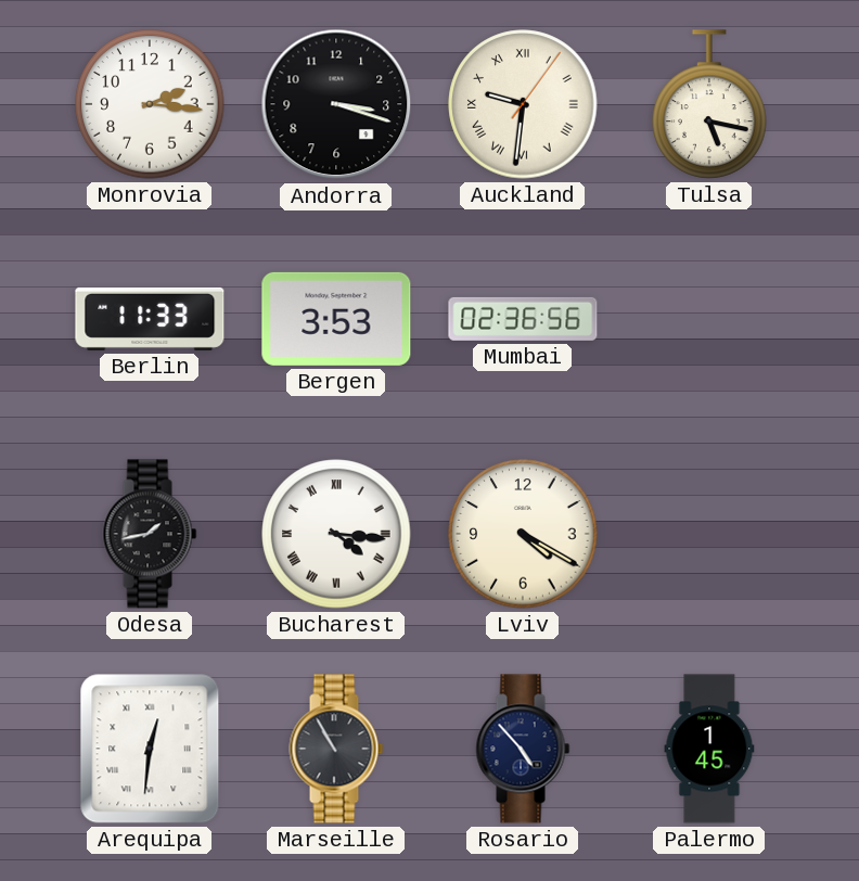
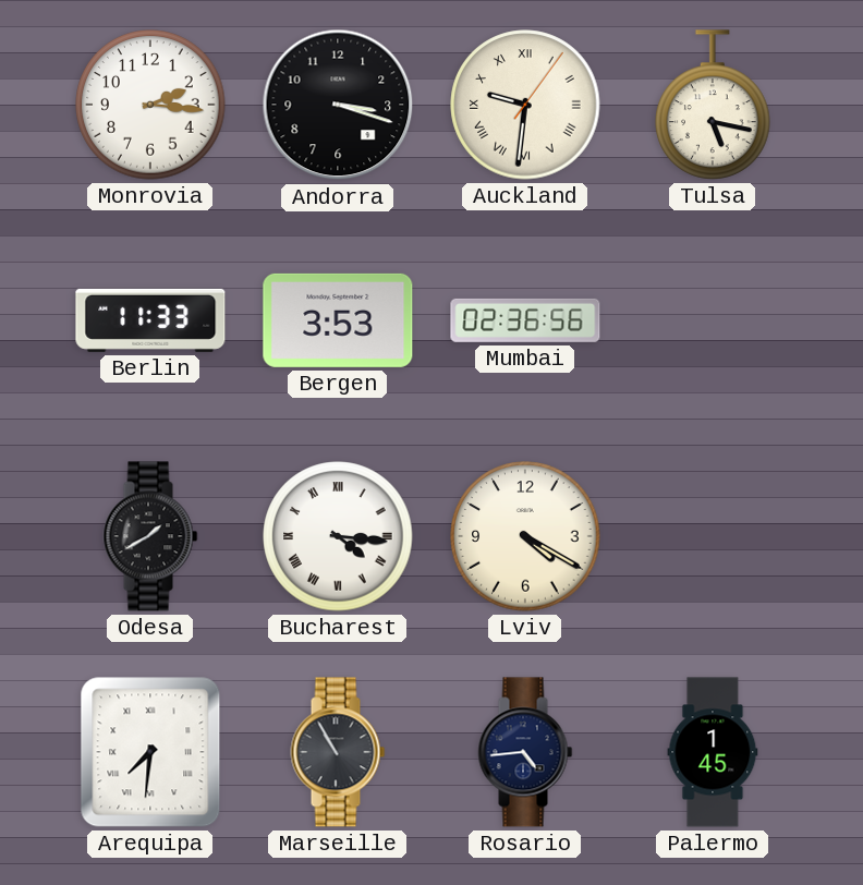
Odesa: 1:43 -> 1:40
Arequipa: 12:31 -> 7:31
Rosario: 4:53 -> 4:44
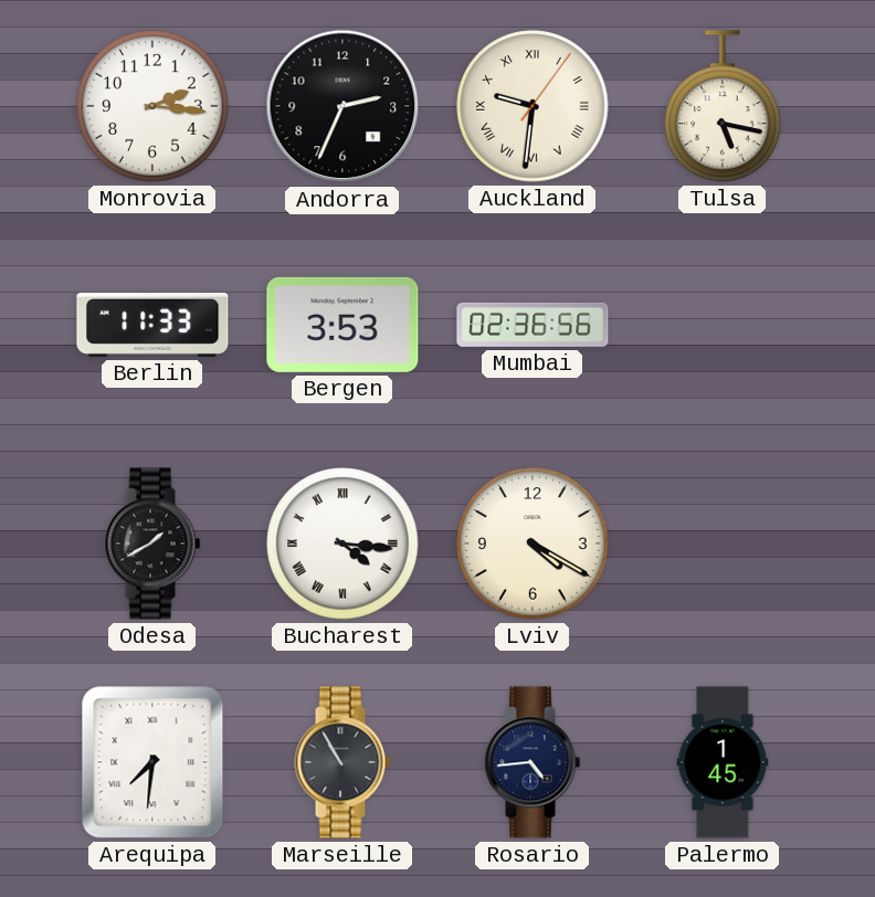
Andorra: 3:18 -> 2:34
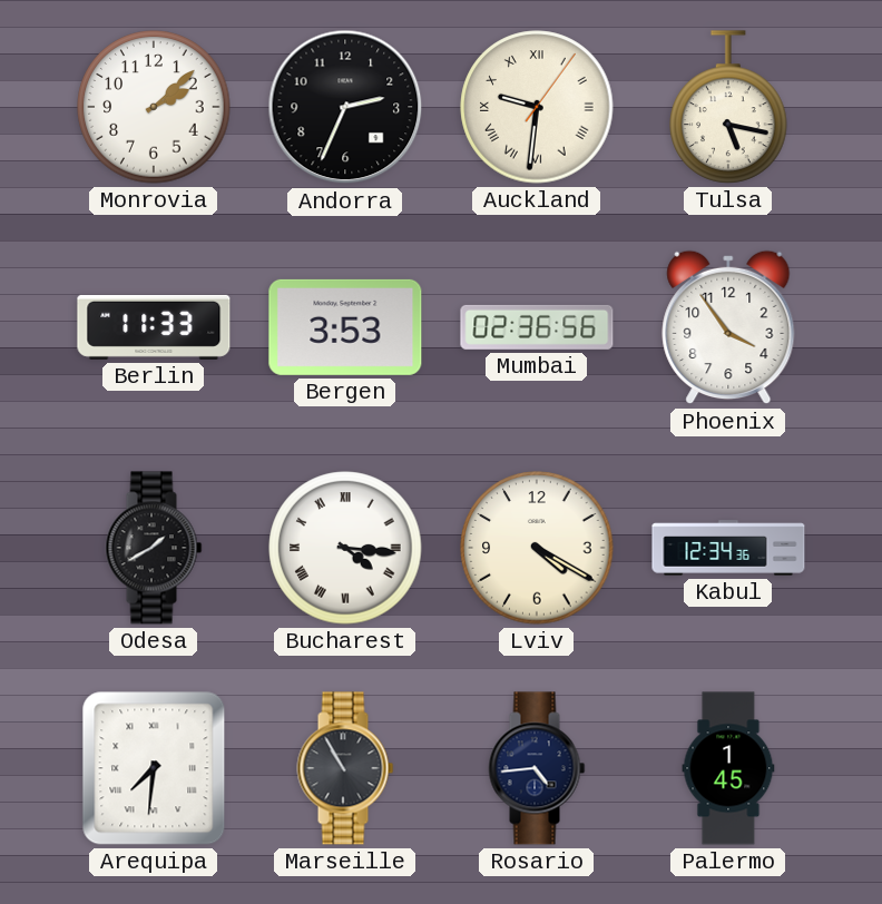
Monrovia: 2:16 -> 2:08
Phoenix: none -> 3:54
Kabul: none -> 12:34
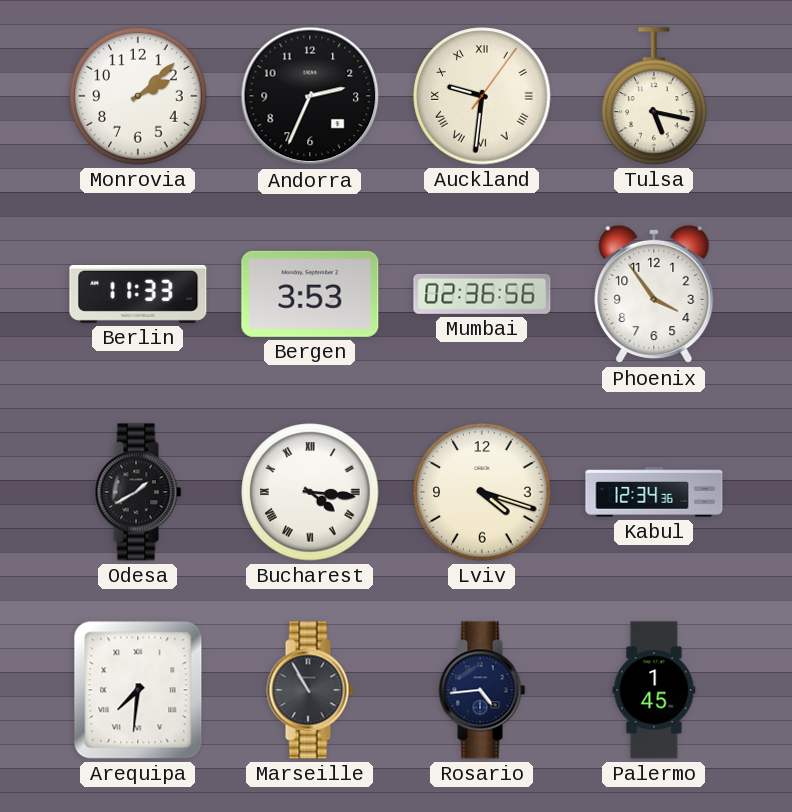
Lviv: 4:20 -> 4:18
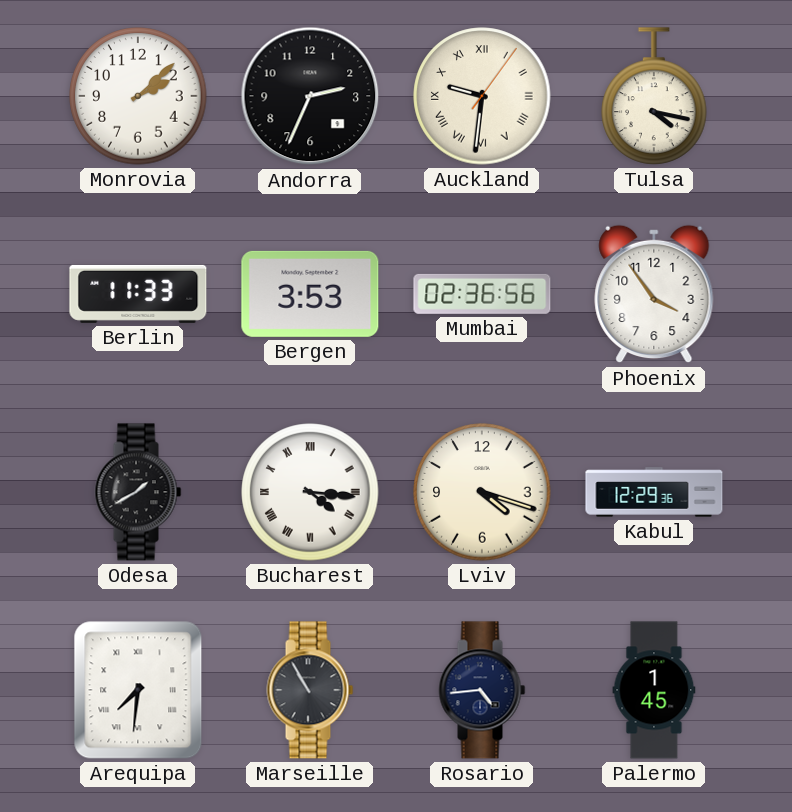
Tulsa: 5:17 -> 4:17
Kabul: 12:34 -> 12:29
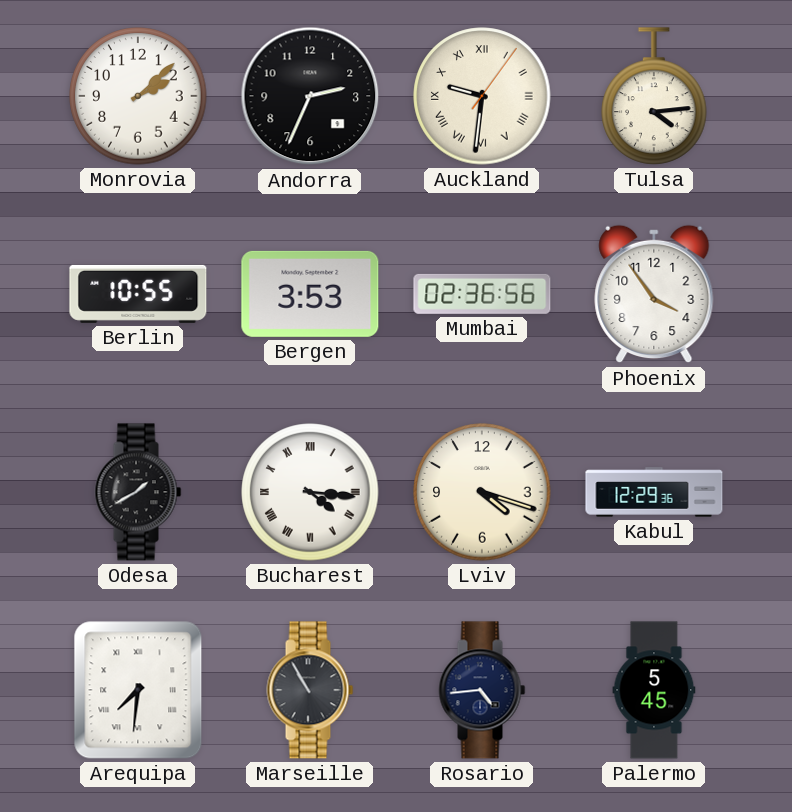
Tulsa: 4:17 -> 4:14
Berlin: 11:33 -> 10:55
Palermo: 1:45 -> 5:45
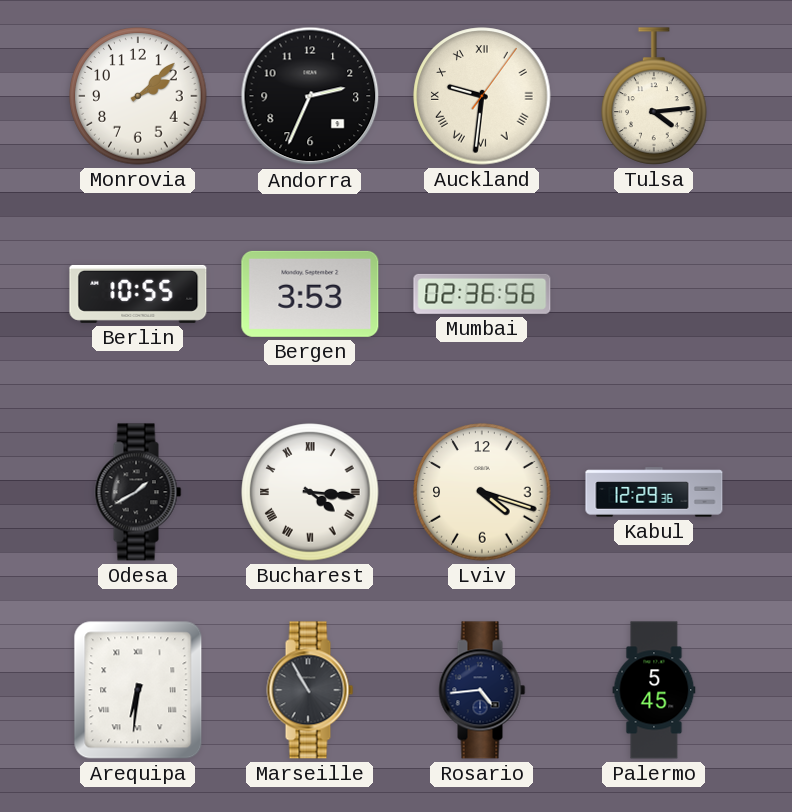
Phoenix: 3:54 -> none
Arequipa: 7:31 -> 6:31
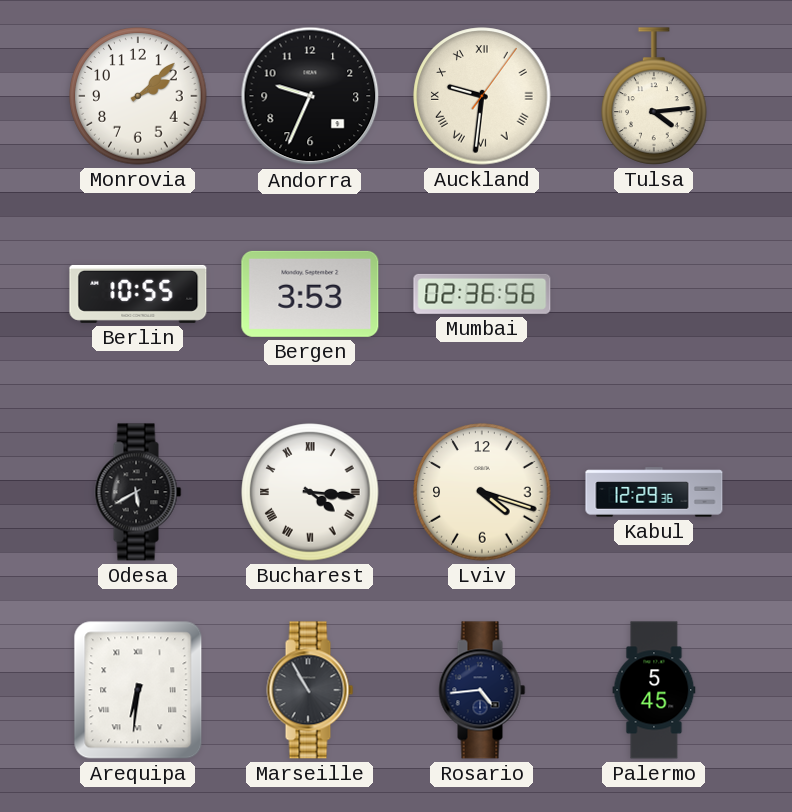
Andorra: 2:34 -> 9:34
Odesa: 1:40 -> 5:40
